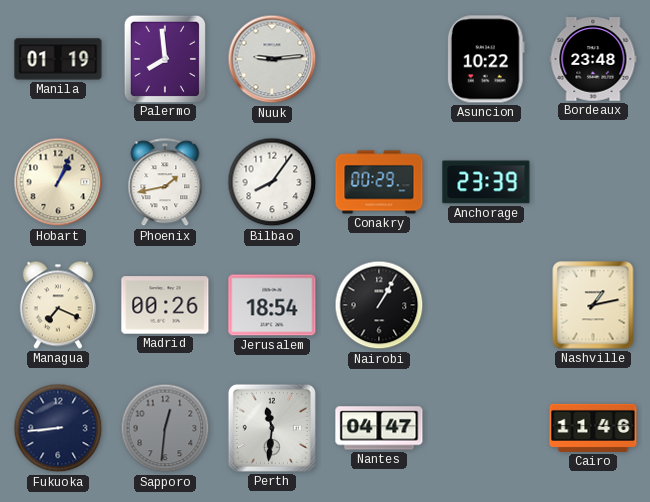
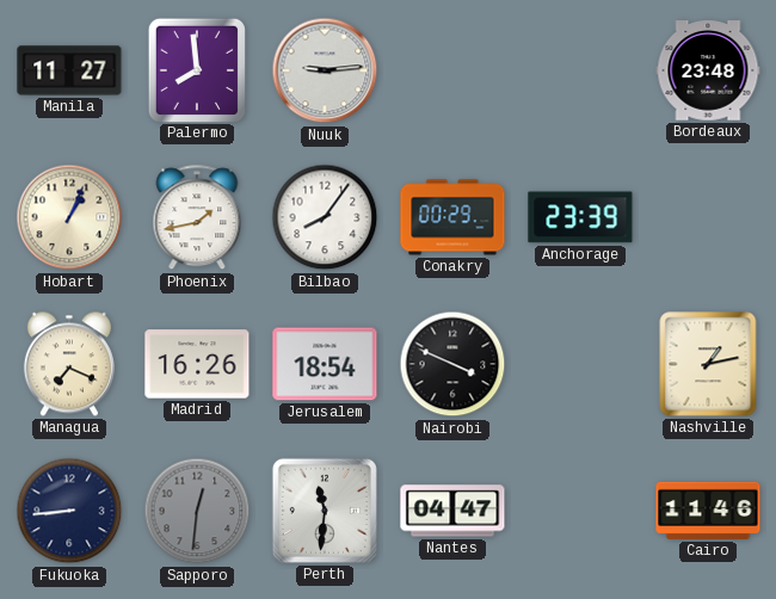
Manila: 01:19 -> 11:27
Asuncion: 10:22 -> none
Madrid: 00:26 -> 16:26
Nairobi: 1:05 -> 3:49
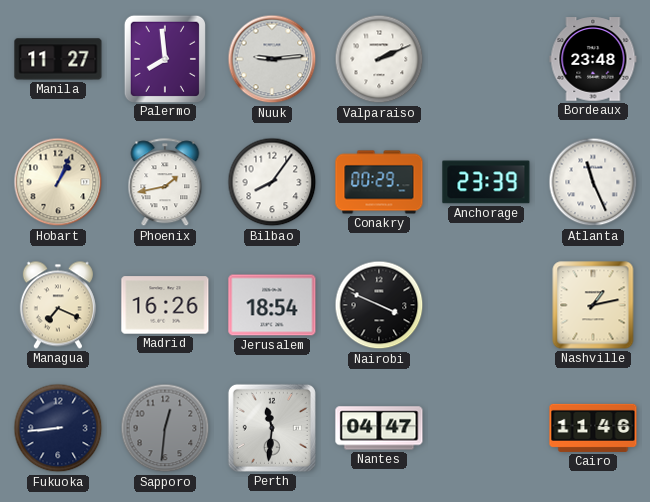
Valparaiso: none -> 2:11
Atlanta: none -> 11:26
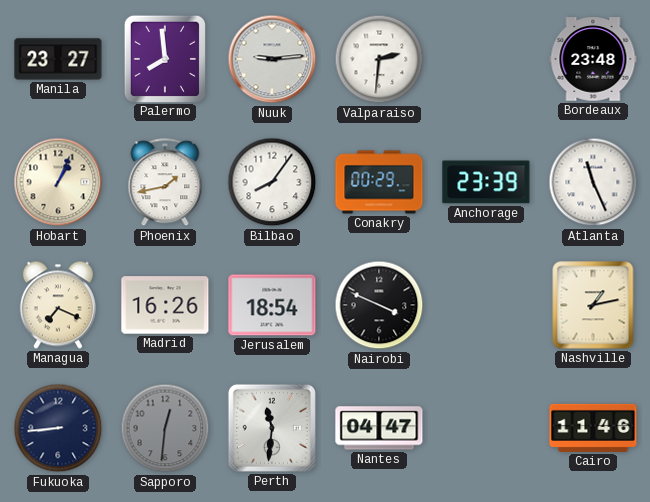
Manila: 11:27 -> 23:27
Valparaiso: 2:11 -> 2:31
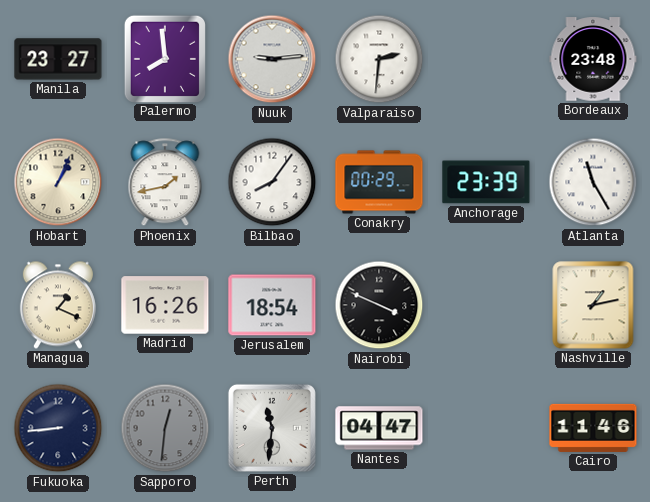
Atlanta: 11:26 -> 11:25
Managua: 7:19 -> 1:19
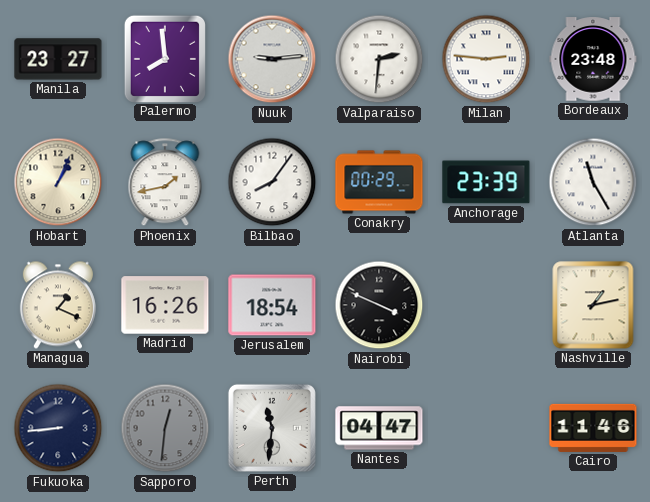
Milan: none -> 2:46
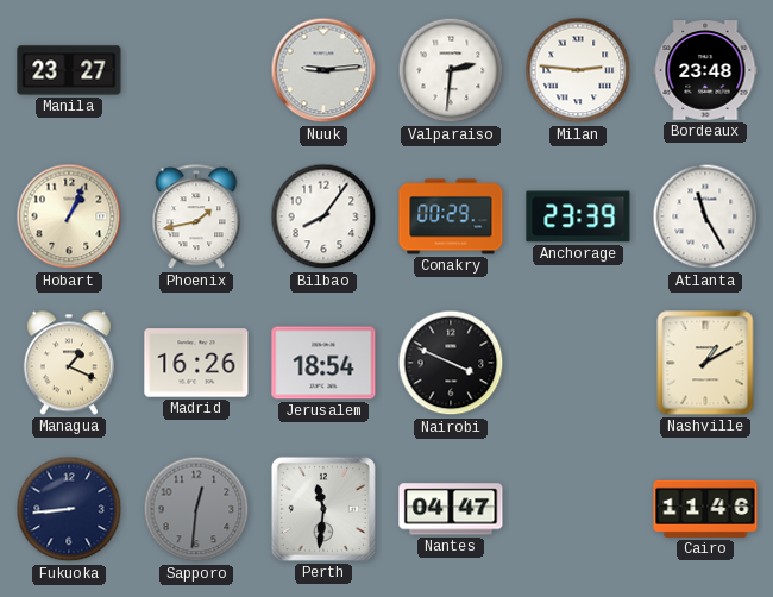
Palermo: 7:59 -> none
Nashville: 1:13 -> 1:10
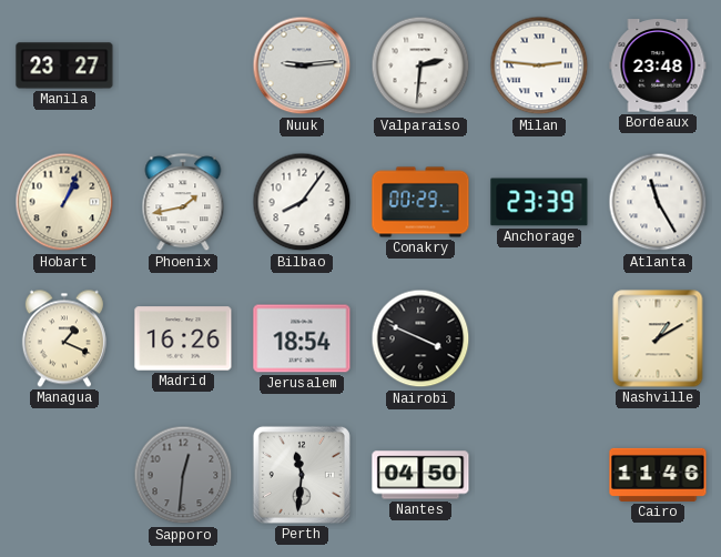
Fukuoka: 8:44 -> none
Nantes: 04:47 -> 04:50
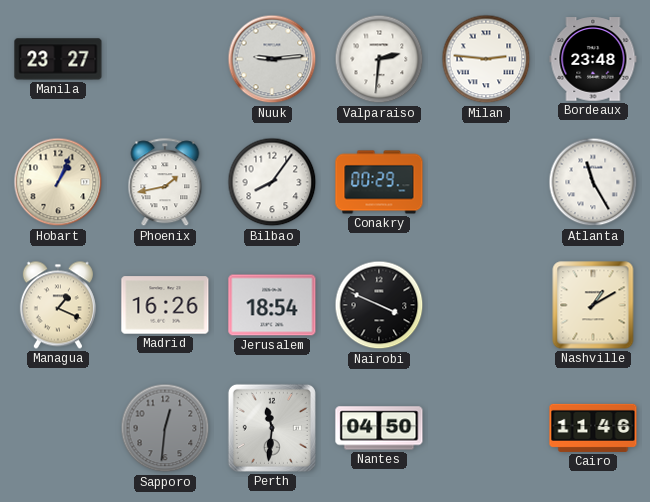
Anchorage: 23:39 -> none
